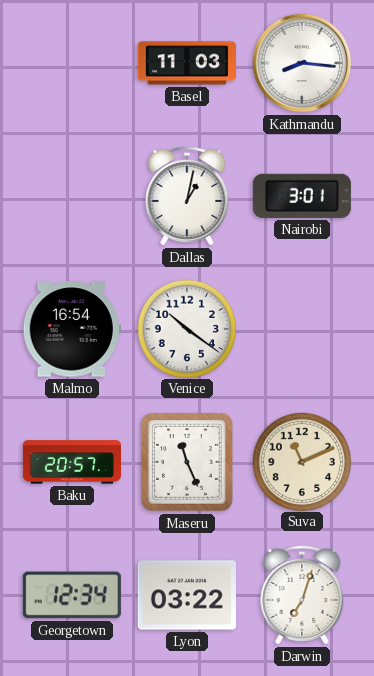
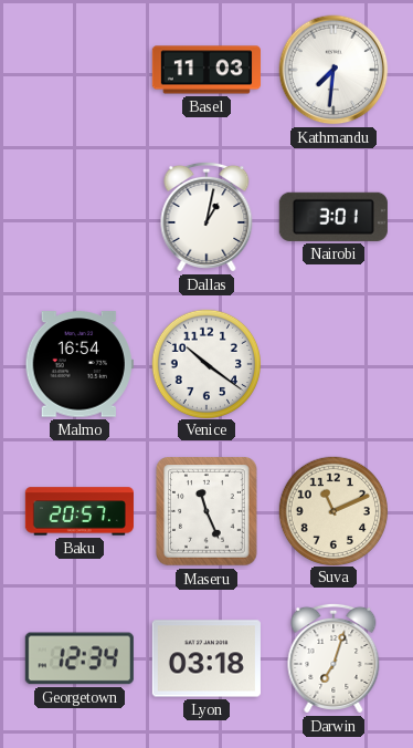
Kathmandu: 8:16 -> 7:31
Lyon: 03:22 -> 03:18
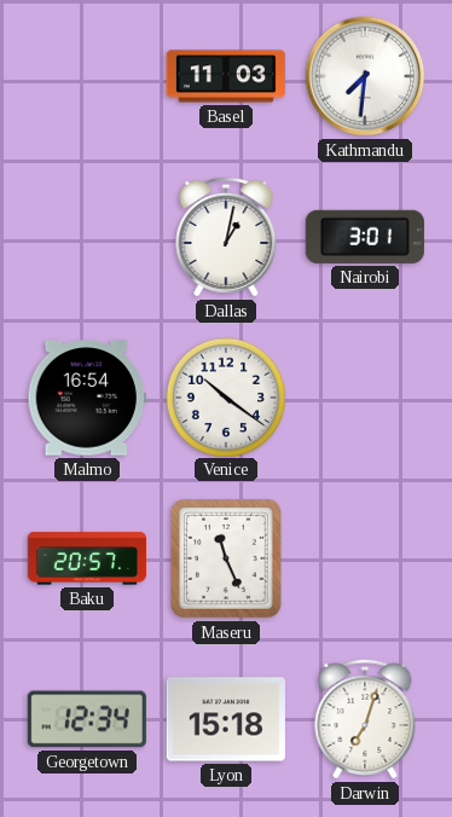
Suva: 11:11 -> none
Lyon: 03:18 -> 15:18
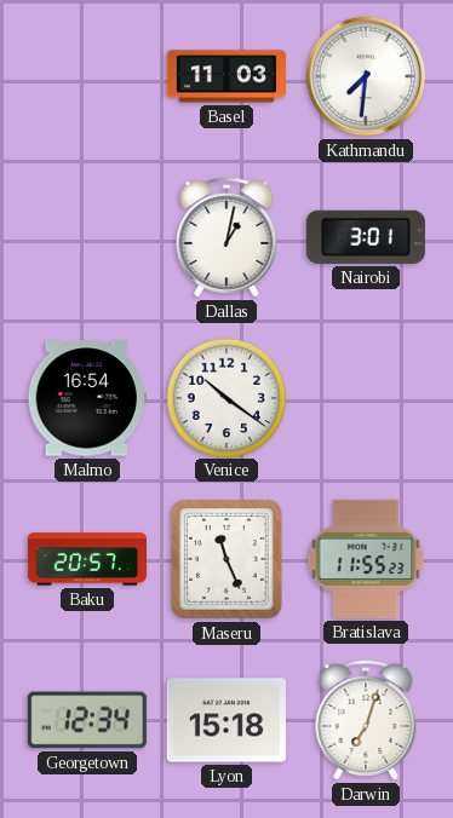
Bratislava: none -> 11:55
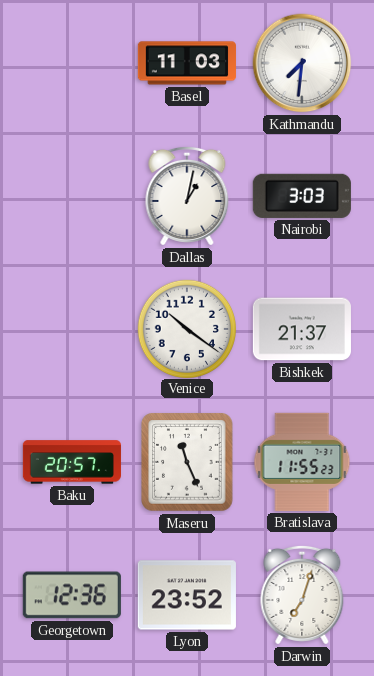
Nairobi: 3:01 -> 3:03
Malmo: 16:54 -> none
Bishkek: none -> 21:37
Georgetown: 12:34 -> 12:36
Lyon: 15:18 -> 23:52
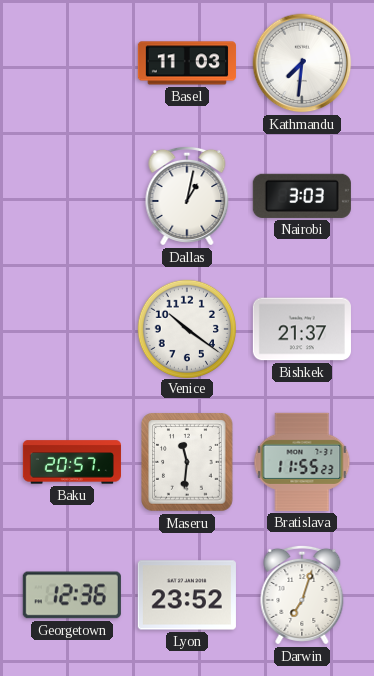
Maseru: 11:26 -> 11:31
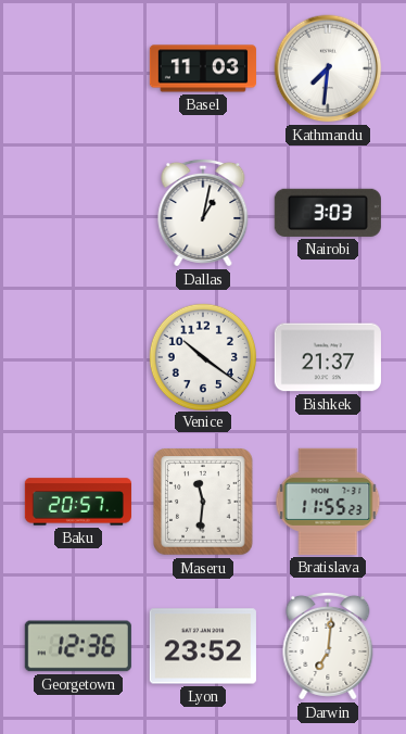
Darwin: 7:03 -> 7:01
